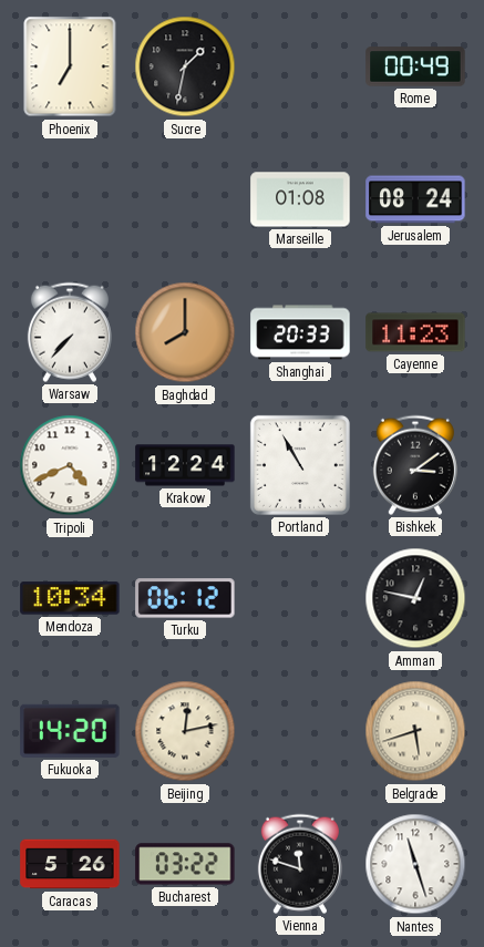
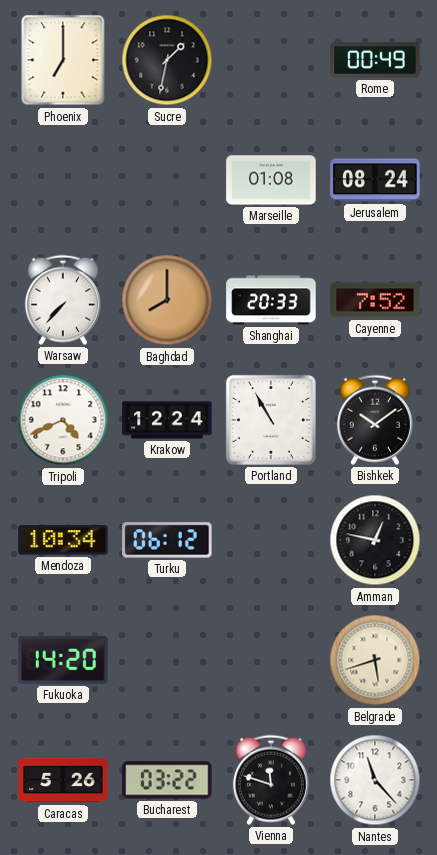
Cayenne: 11:23 -> 7:52
Bishkek: 3:09 -> 10:09
Beijing: 12:13 -> none
Nantes: 11:27 -> 11:23
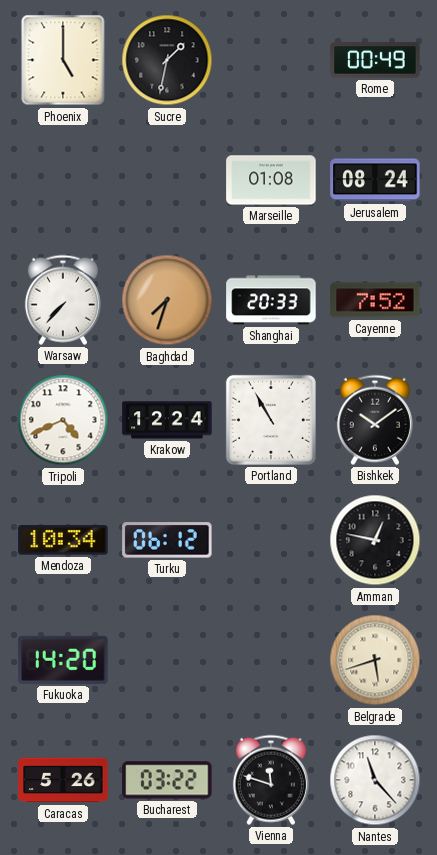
Phoenix: 7:00 -> 5:00
Baghdad: 8:00 -> 7:33
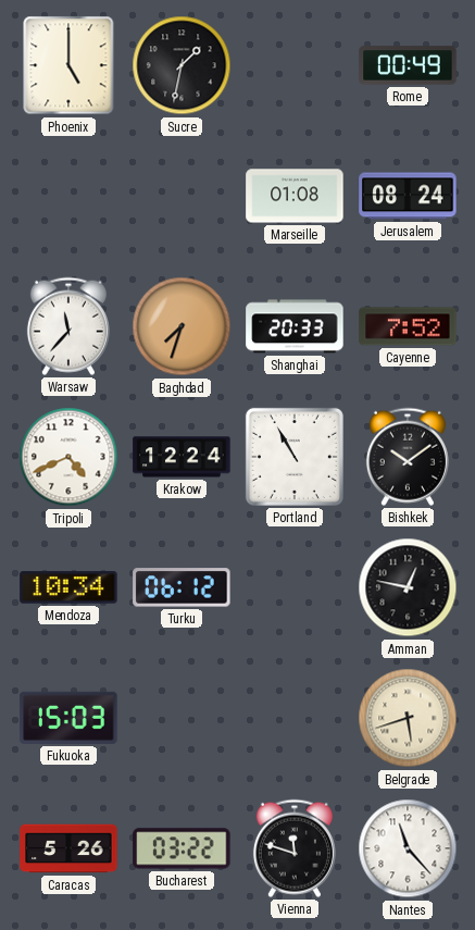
Warsaw: 7:37 -> 11:37
Fukuoka: 14:20 -> 15:03
